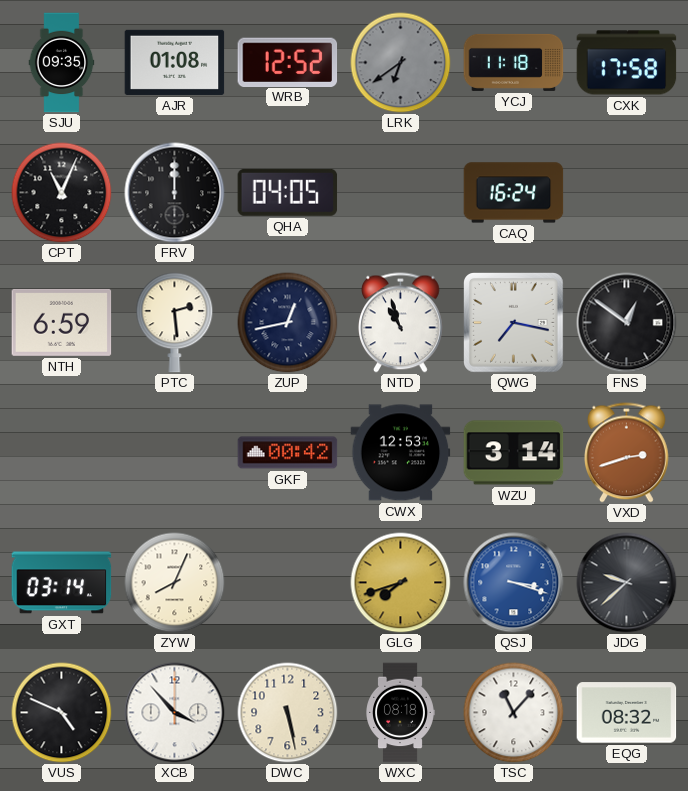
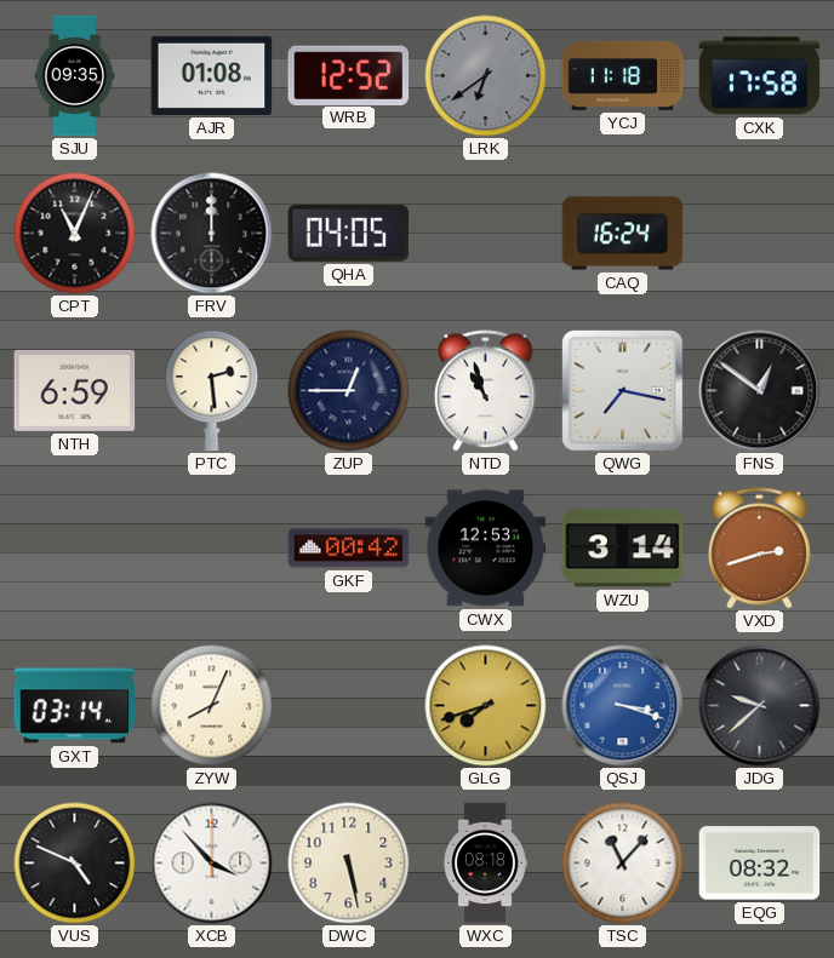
ZUP: 12:43 -> 12:45
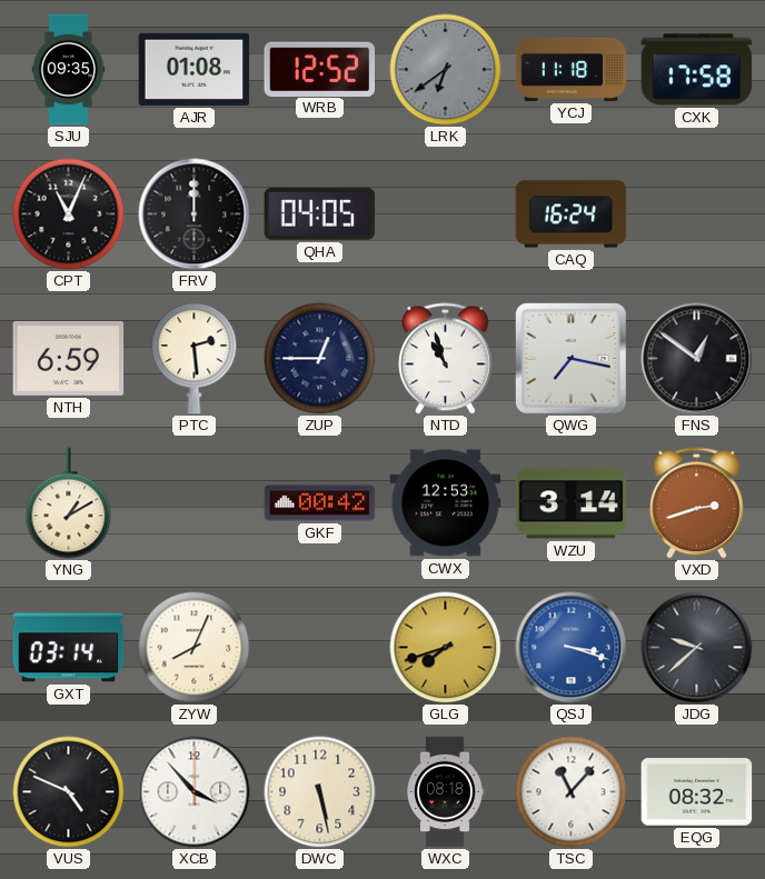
YNG: none -> 1:10
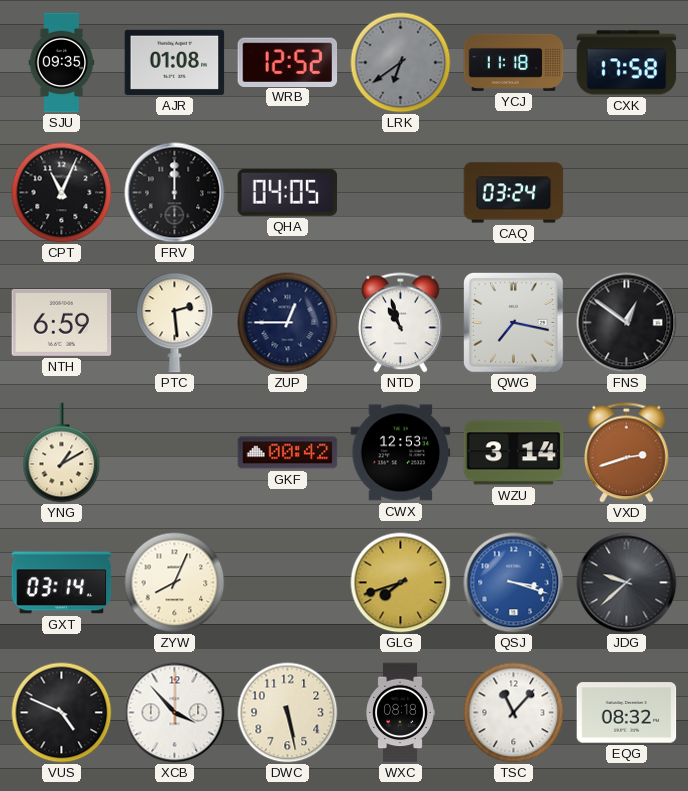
CAQ: 16:24 -> 03:24
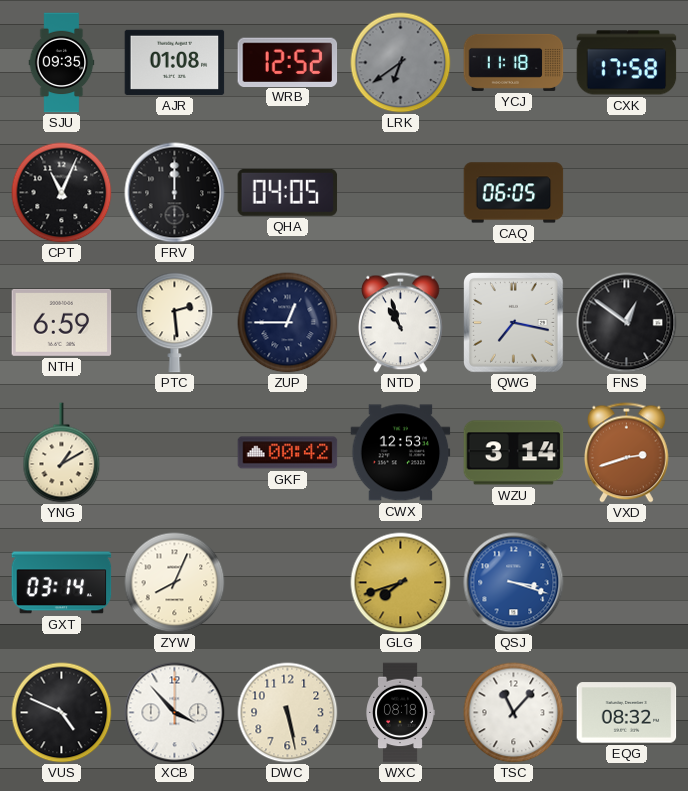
CAQ: 03:24 -> 06:05
JDG: 9:38 -> none
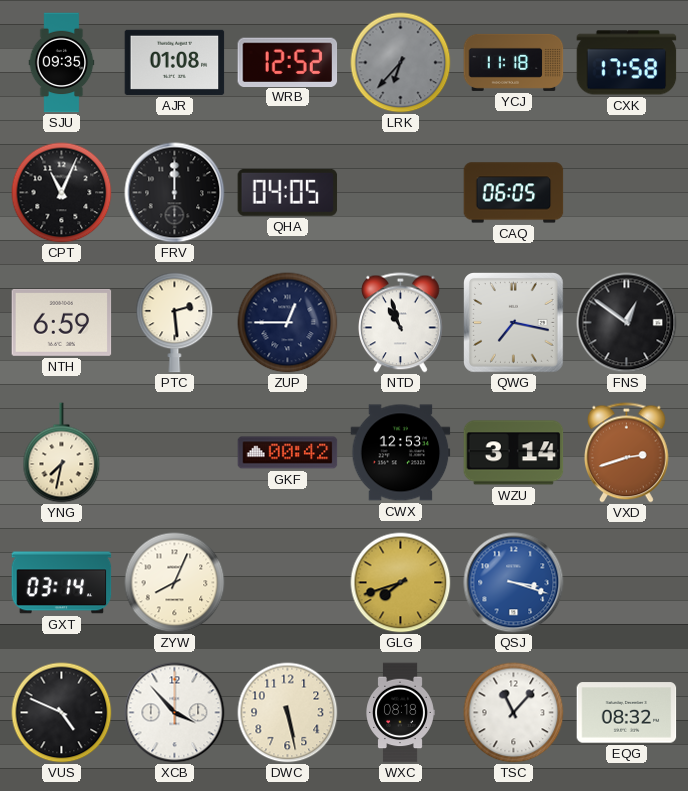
LRK: 6:39 -> 6:37
YNG: 1:10 -> 7:32
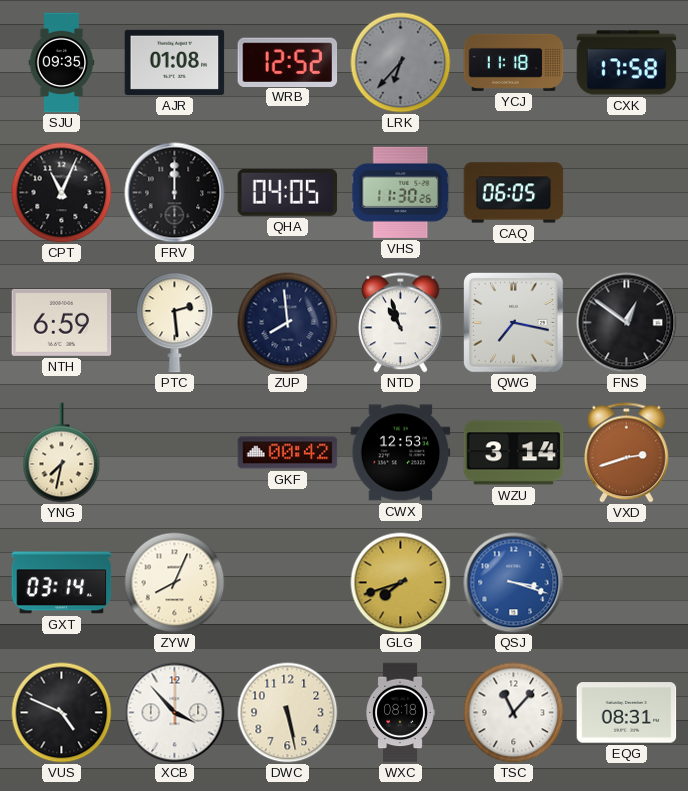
VHS: none -> 11:30
ZUP: 12:45 -> 7:59
EQG: 08:32 -> 08:31
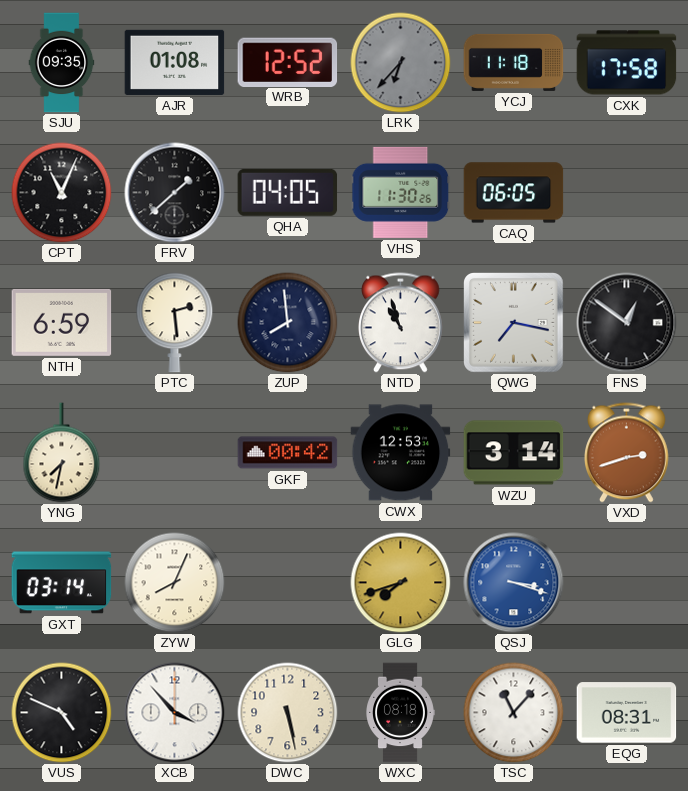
FRV: 12:00 -> 1:38
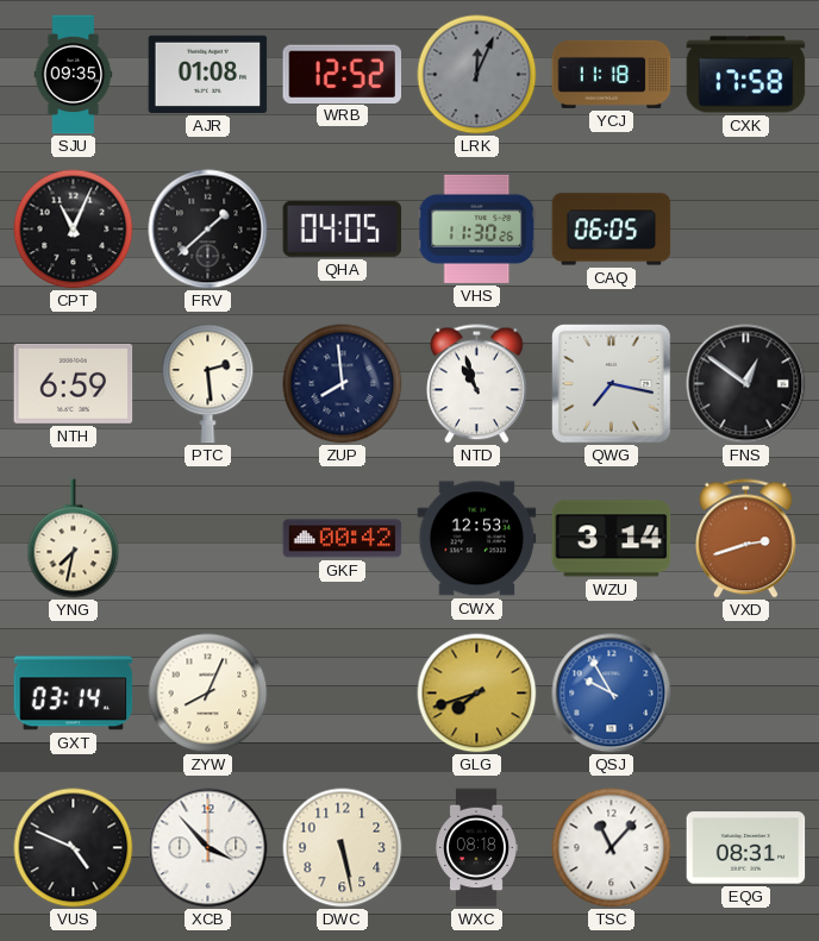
LRK: 6:37 -> 12:04
QSJ: 3:18 -> 9:55
